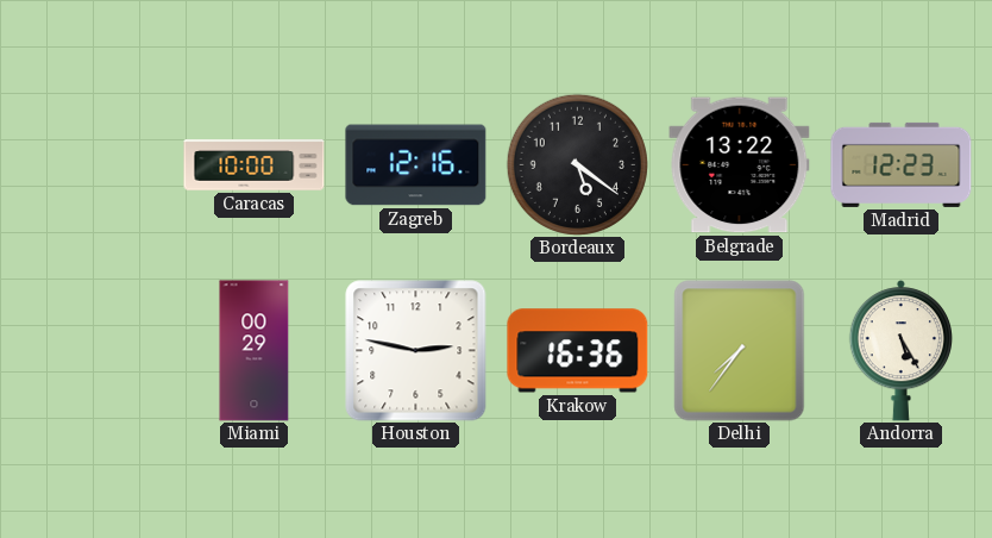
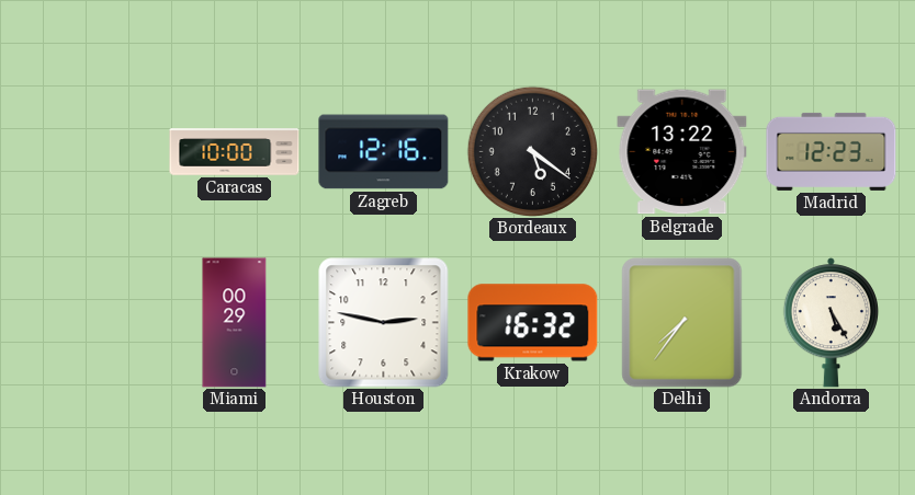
Krakow: 16:36 -> 16:32
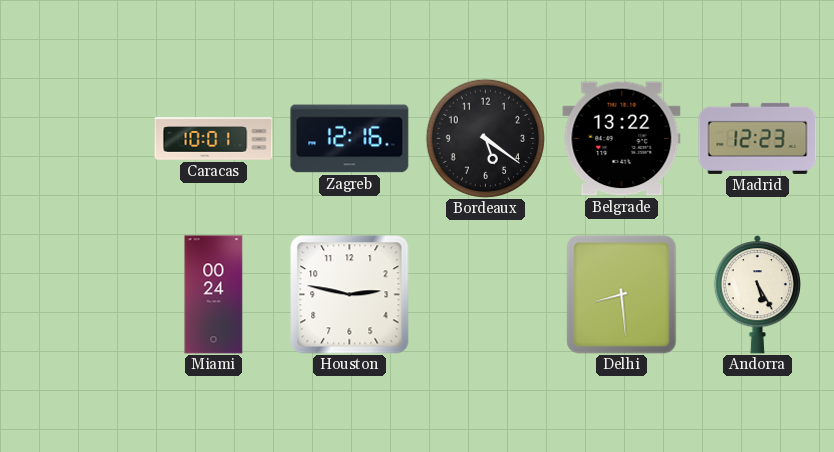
Caracas: 10:00 -> 10:01
Miami: 00:29 -> 00:24
Krakow: 16:32 -> none
Delhi: 7:36 -> 8:29
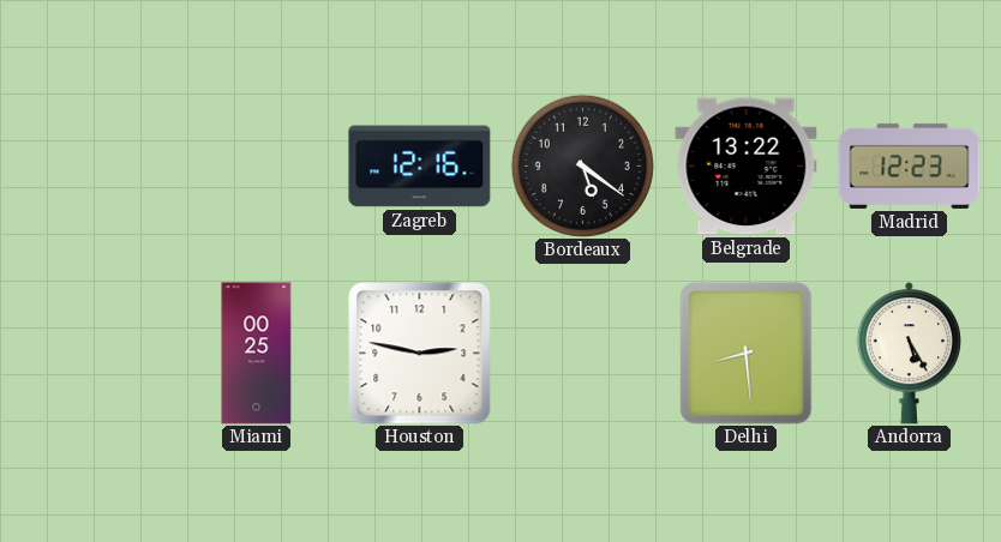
Caracas: 10:01 -> none
Miami: 00:24 -> 00:25
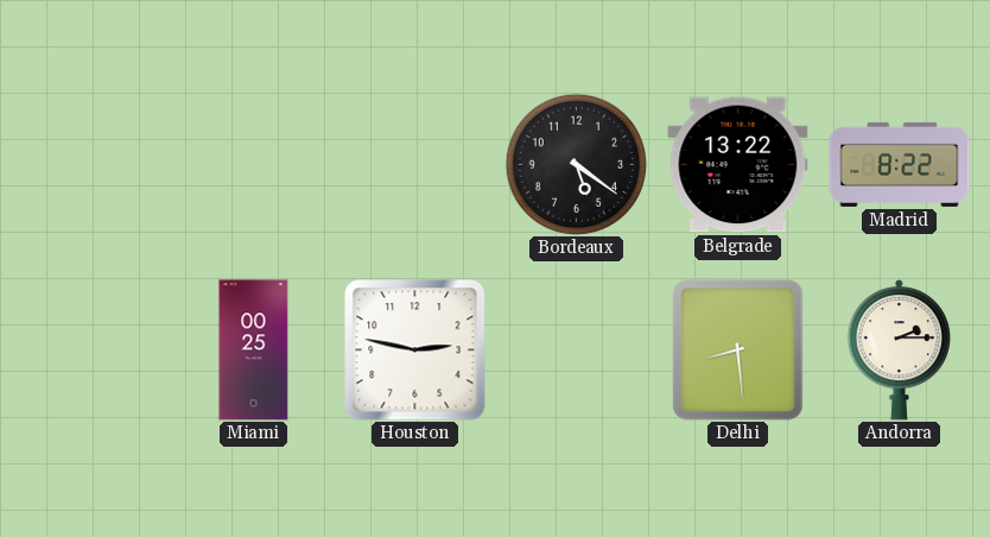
Zagreb: 12:16 -> none
Madrid: 12:23 -> 8:22
Andorra: 5:25 -> 2:15
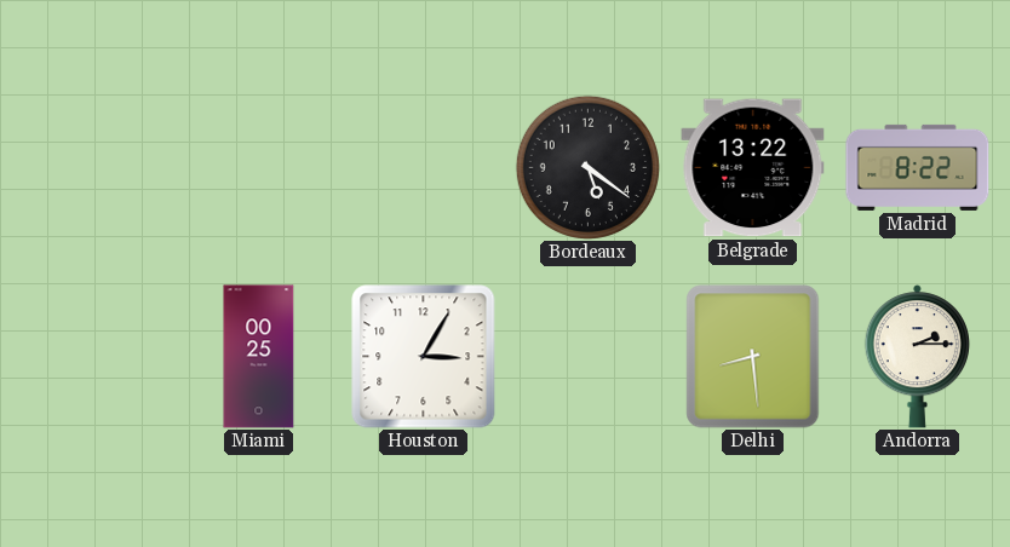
Houston: 2:47 -> 3:05
